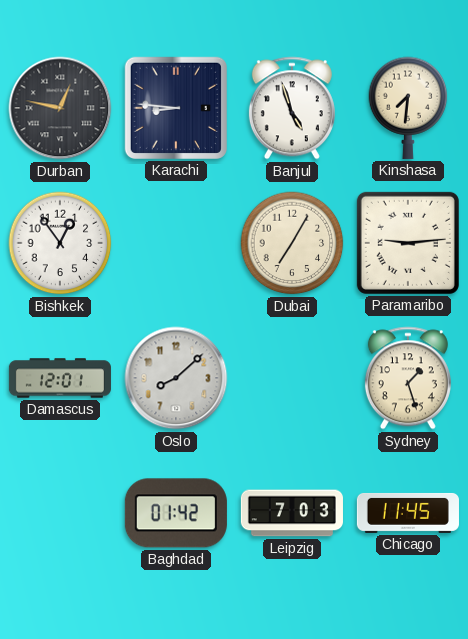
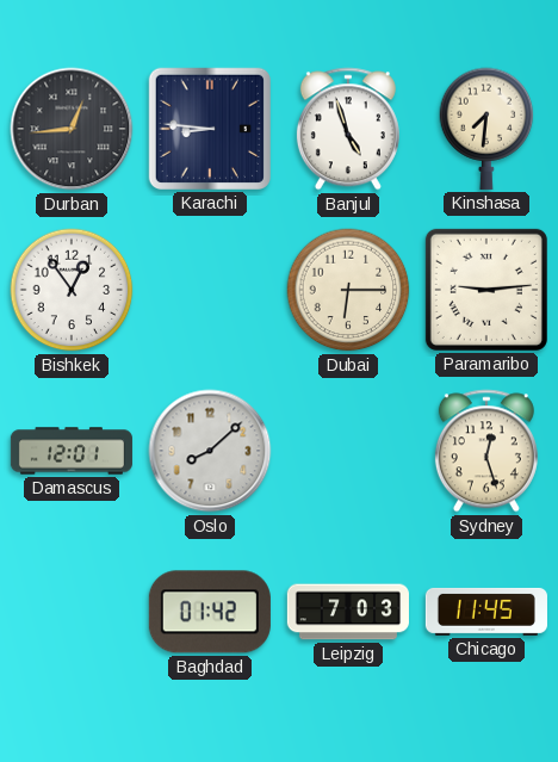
Durban: 12:47 -> 12:44
Dubai: 7:05 -> 6:15
Sydney: 1:27 -> 12:27
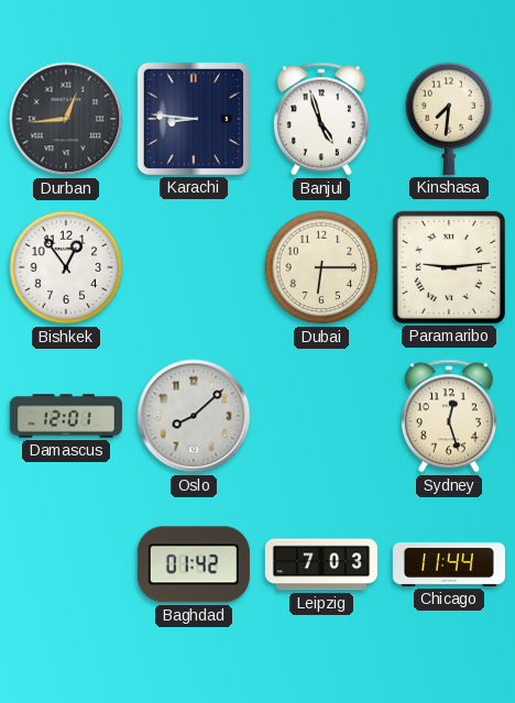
Chicago: 11:45 -> 11:44
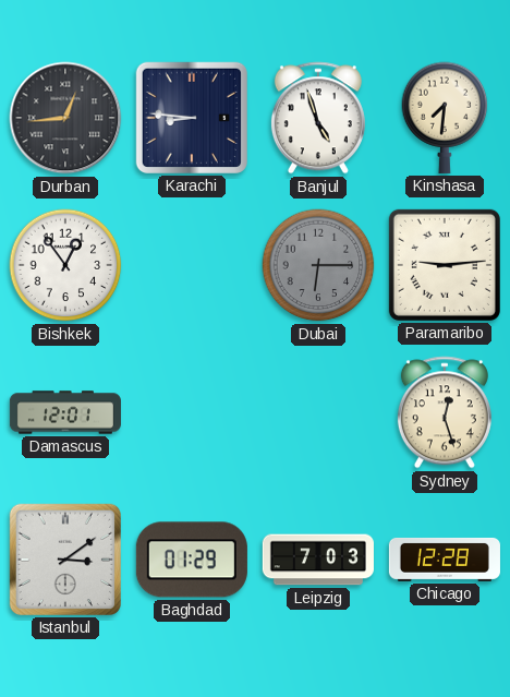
Dubai dial: cream -> grey
Oslo: 8:08 -> none
Istanbul: none -> 3:09
Baghdad: 01:42 -> 01:29
Chicago: 11:44 -> 12:28
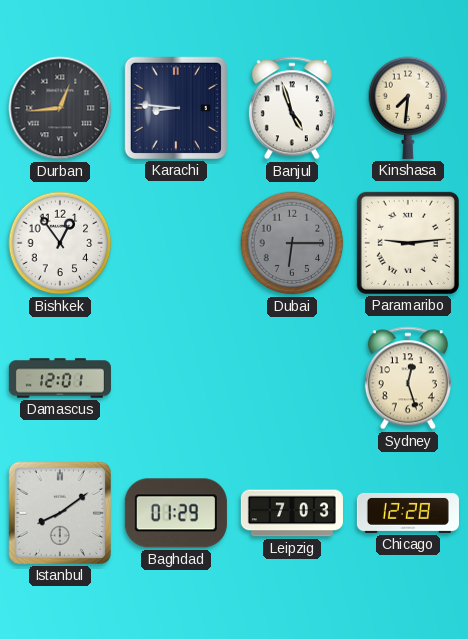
Istanbul: 3:09 -> 8:09
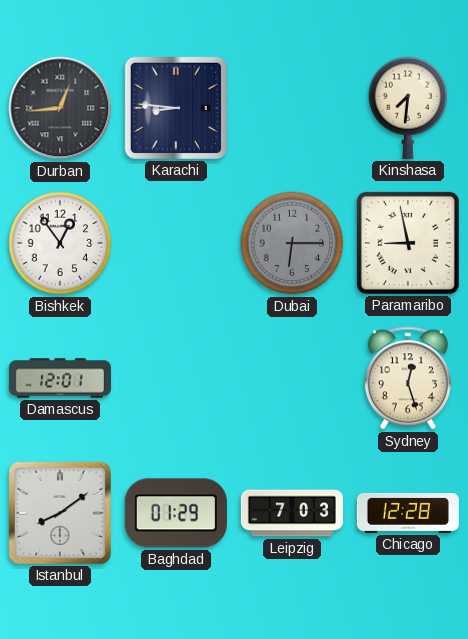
Banjul: 4:57 -> none
Paramaribo: 9:14 -> 8:58
